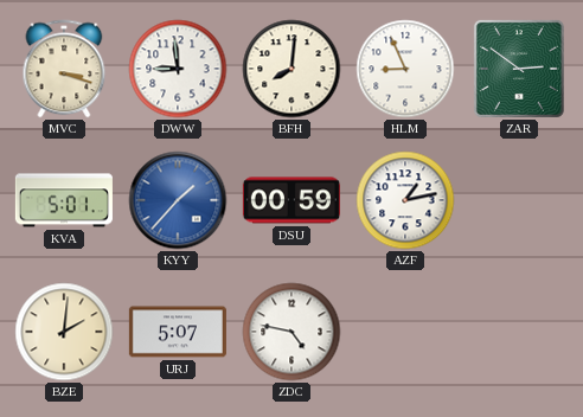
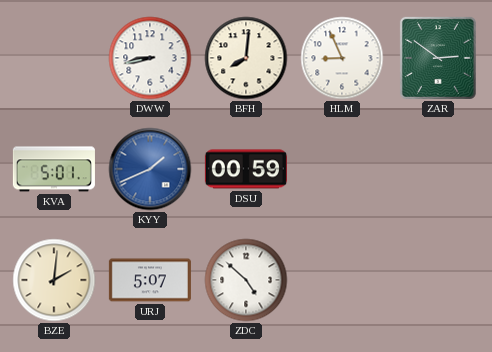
MVC: 3:18 -> none
DWW: 8:59 -> 8:43
KYY: 1:37 -> 1:41
AZF: 1:13 -> none
ZDC: 4:47 -> 4:52
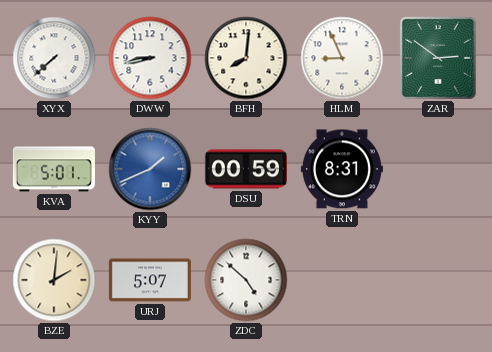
XYX: none -> 7:38
TRN: none -> 8:31
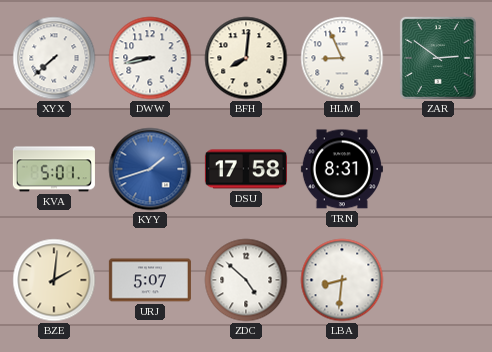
KYY: 1:41 -> 1:42
DSU: 00:59 -> 17:58
LBA: none -> 8:31
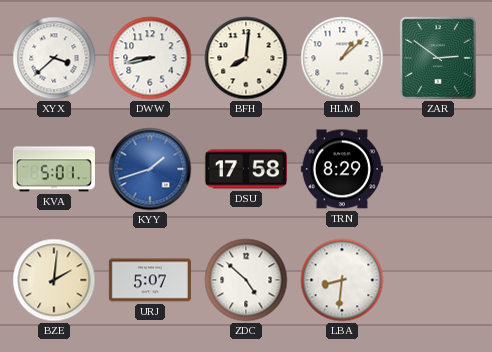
XYX: 7:38 -> 3:38
HLM: 8:56 -> 1:08
TRN: 8:31 -> 8:29
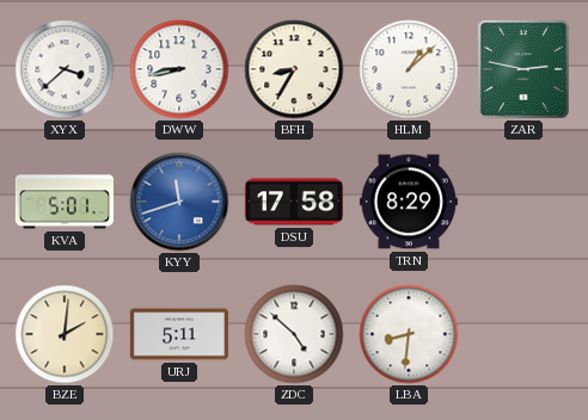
BFH: 8:01 -> 8:35
ZAR: 2:51 -> 2:47
KYY: 1:42 -> 11:42
URJ: 5:07 -> 5:11
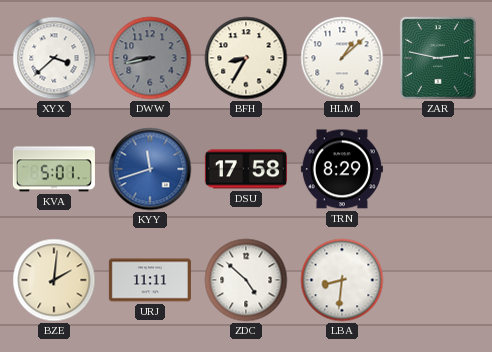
DWW dial: white -> grey
URJ: 5:11 -> 11:11
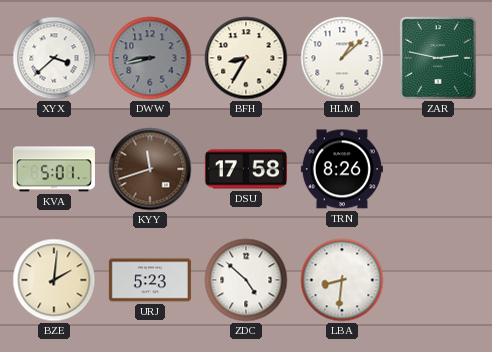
KYY dial: blue -> brown
TRN: 8:29 -> 8:26
URJ: 11:11 -> 5:23
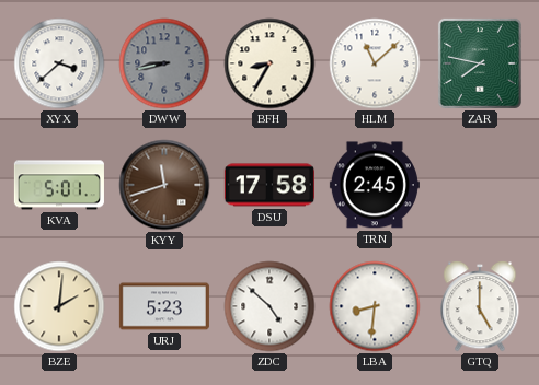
HLM: 1:08 -> 11:08
ZAR: 2:47 -> 7:47
TRN: 8:26 -> 2:45
GTQ: none -> 5:00
